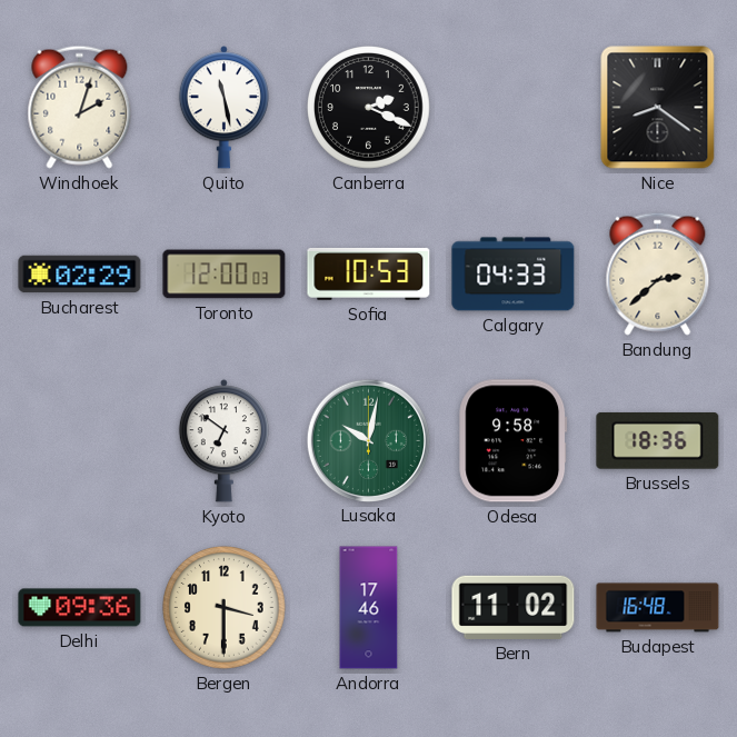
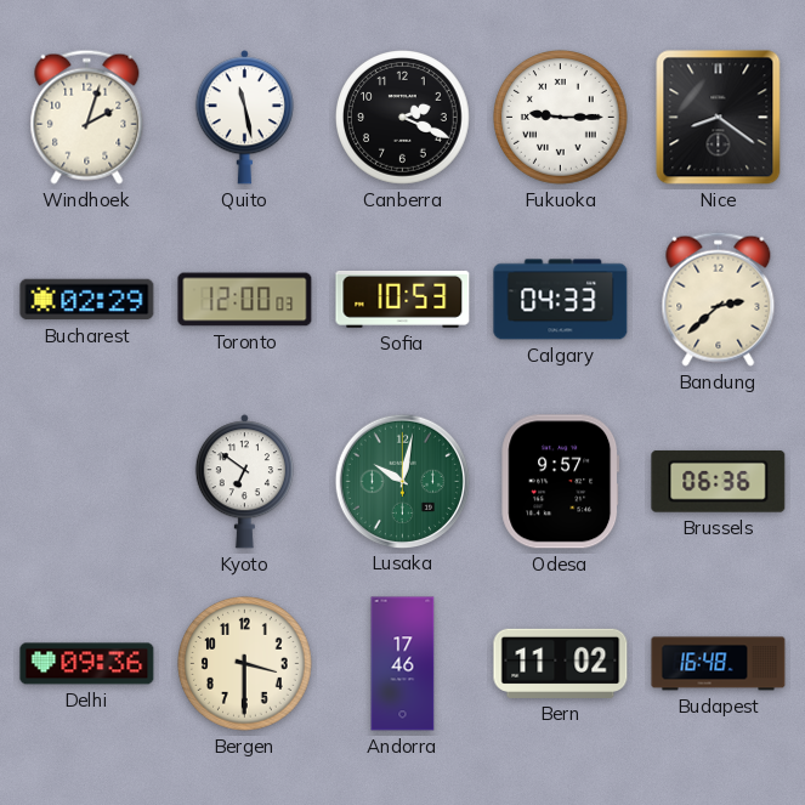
Fukuoka: none -> 9:15
Odesa: 9:58 -> 9:57
Brussels: 18:36 -> 06:36
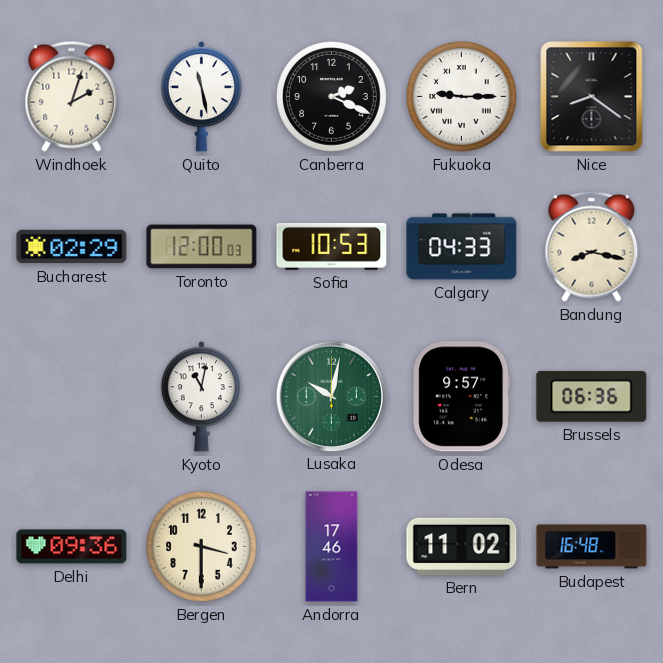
Bandung: 2:38 -> 8:17
Kyoto: 6:51 -> 11:02
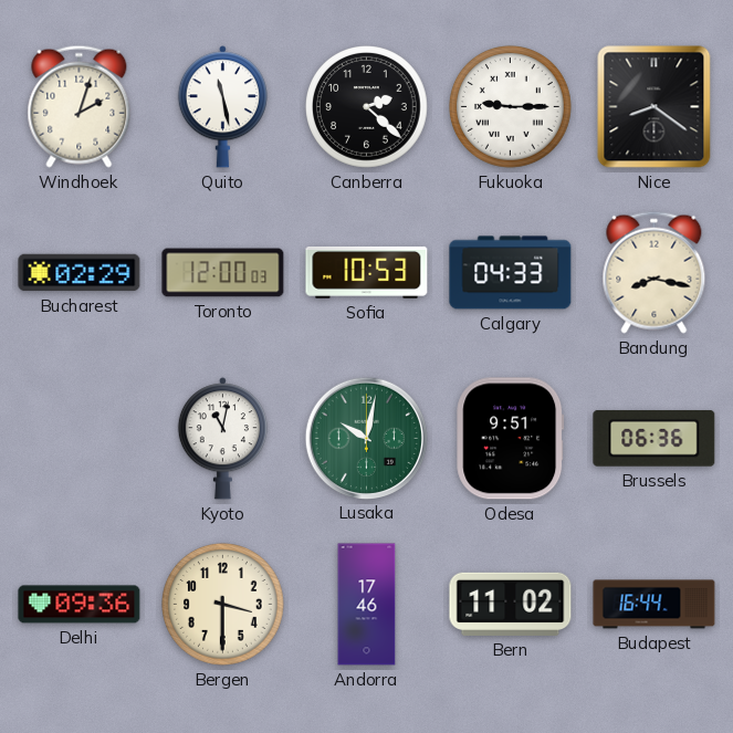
Canberra: 2:19 -> 2:22
Odesa: 9:57 -> 9:51
Budapest: 16:48 -> 16:44
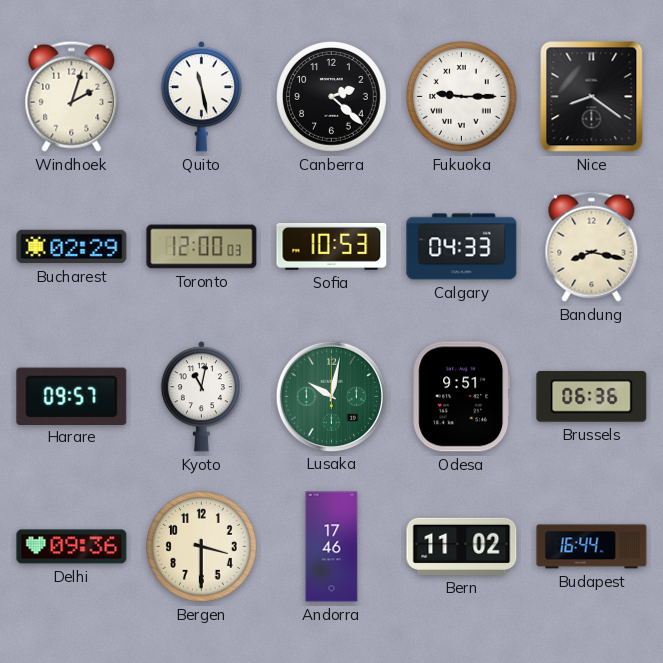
Harare: none -> 09:57
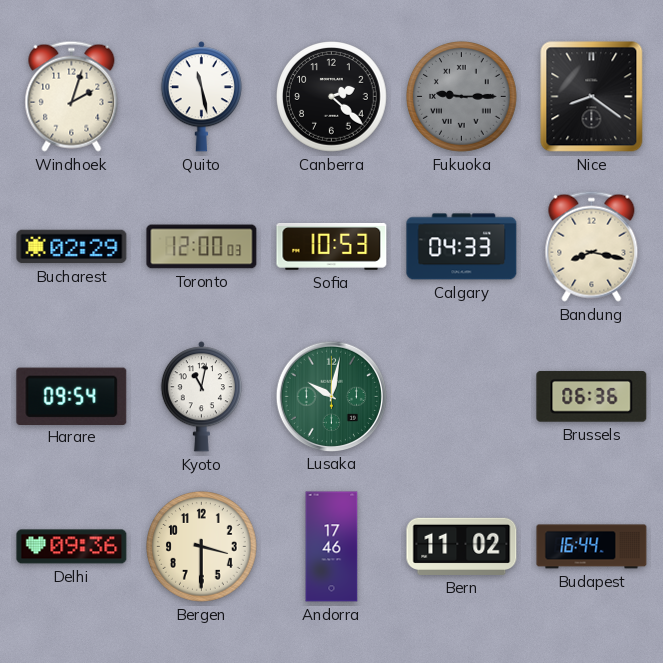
Fukuoka dial: white -> grey
Harare: 09:57 -> 09:54
Odesa: 9:51 -> none
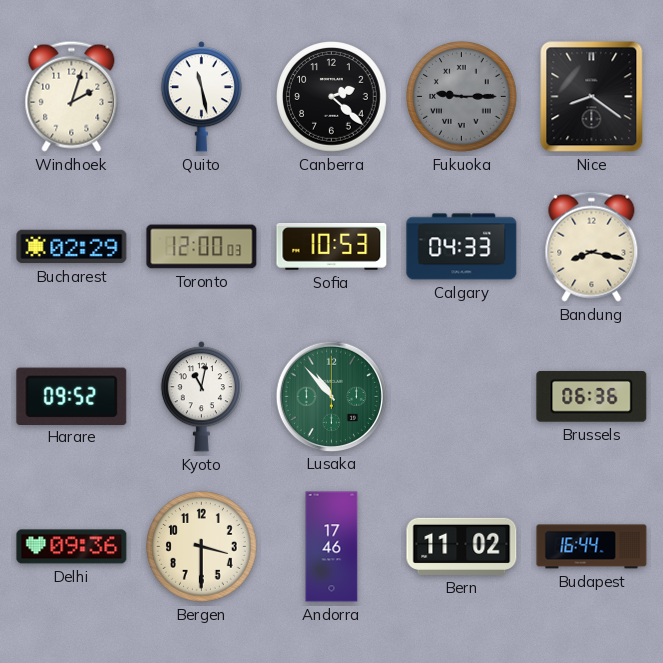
Harare: 09:54 -> 09:52
Lusaka: 10:02 -> 10:53
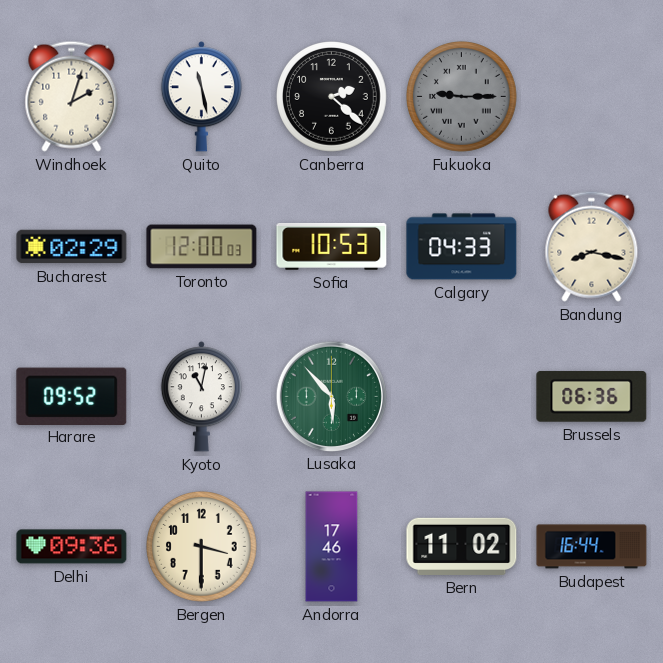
Nice: 8:21 -> none
Lusaka: 10:53 -> 5:53
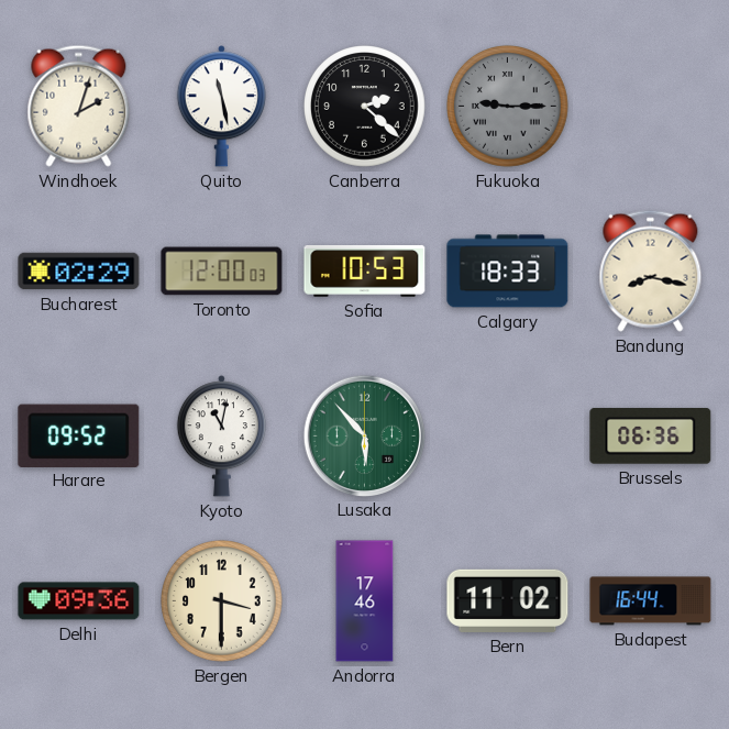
Calgary: 04:33 -> 18:33
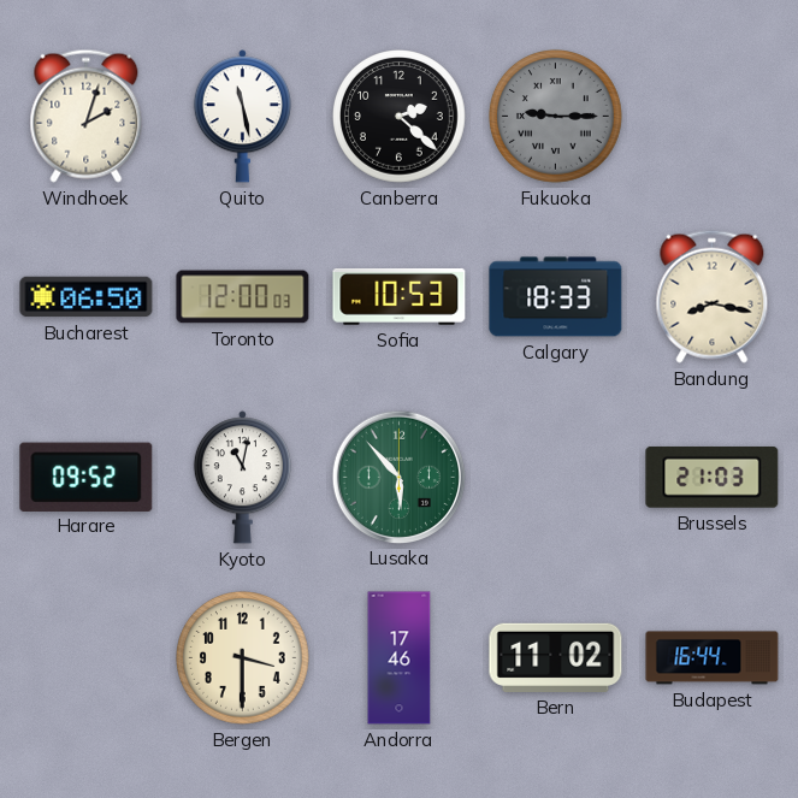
Bucharest: 02:29 -> 06:50
Brussels: 06:36 -> 21:03
Delhi: 09:36 -> none
